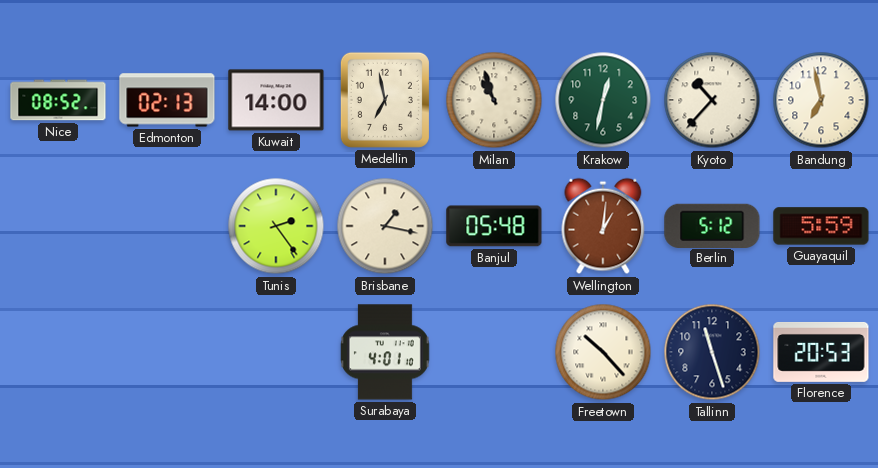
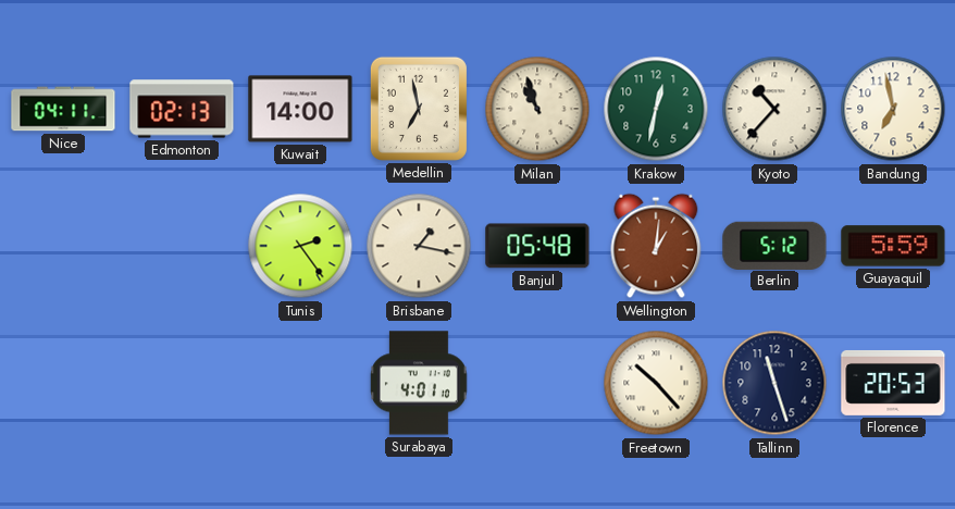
Nice: 08:52 -> 04:11
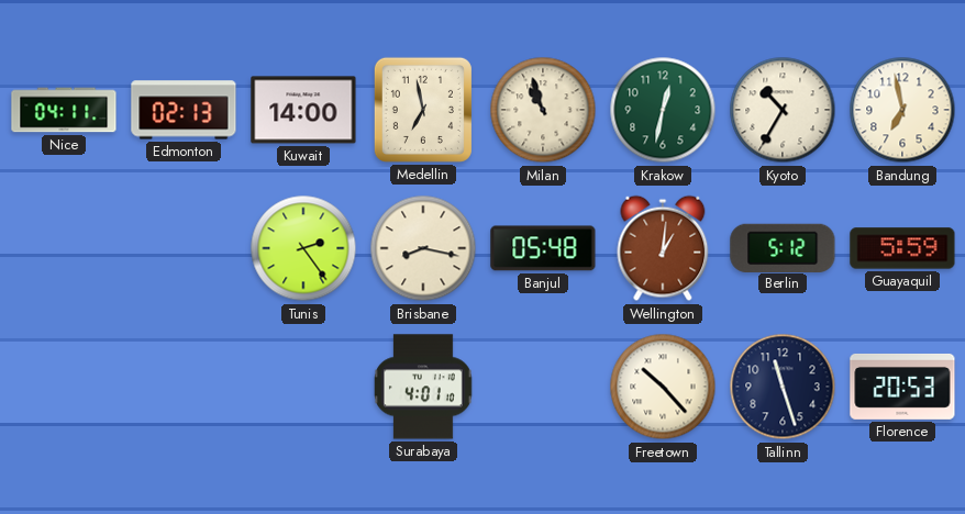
Kyoto: 10:37 -> 10:35
Brisbane: 1:17 -> 8:17
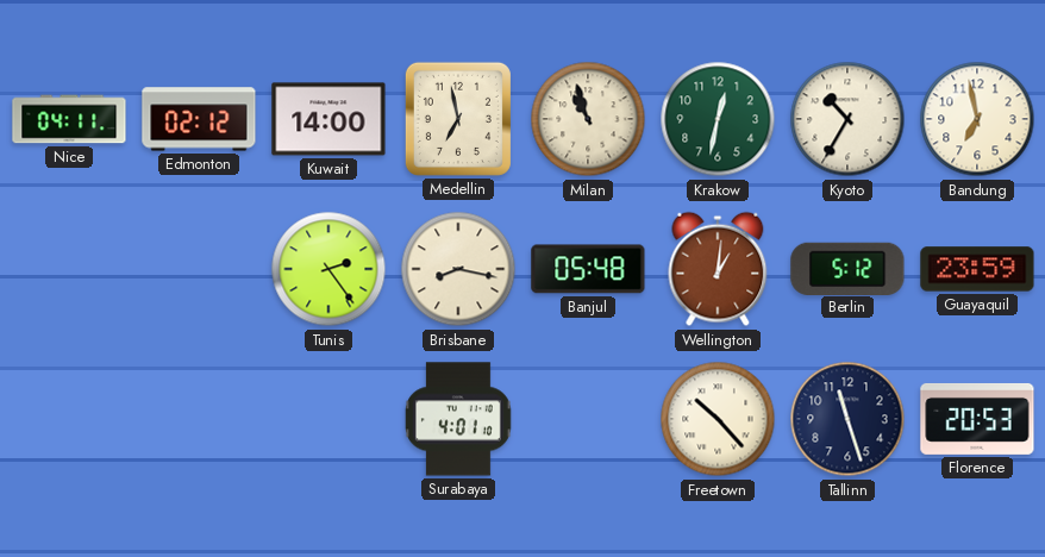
Edmonton: 02:13 -> 02:12
Guayaquil: 5:59 -> 23:59
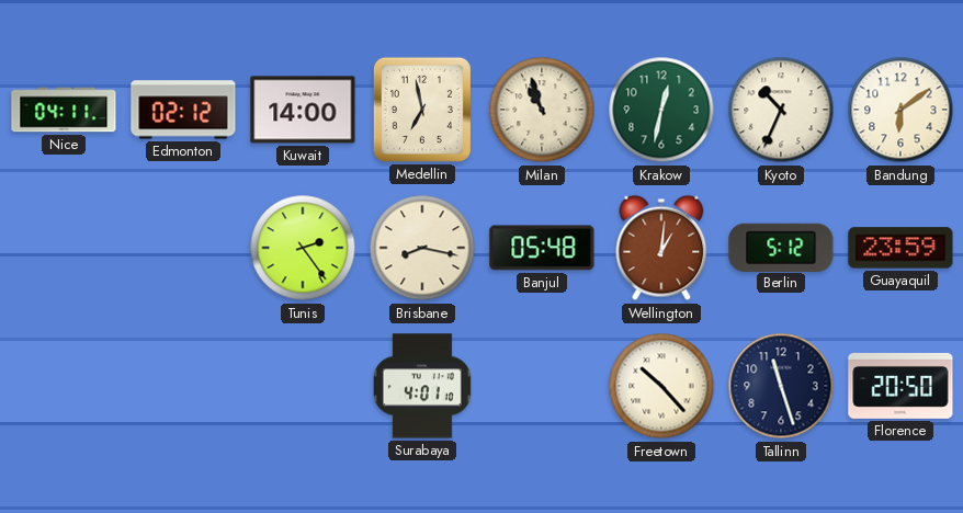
Kyoto: 10:35 -> 10:34
Bandung: 6:58 -> 6:09
Florence: 20:53 -> 20:50
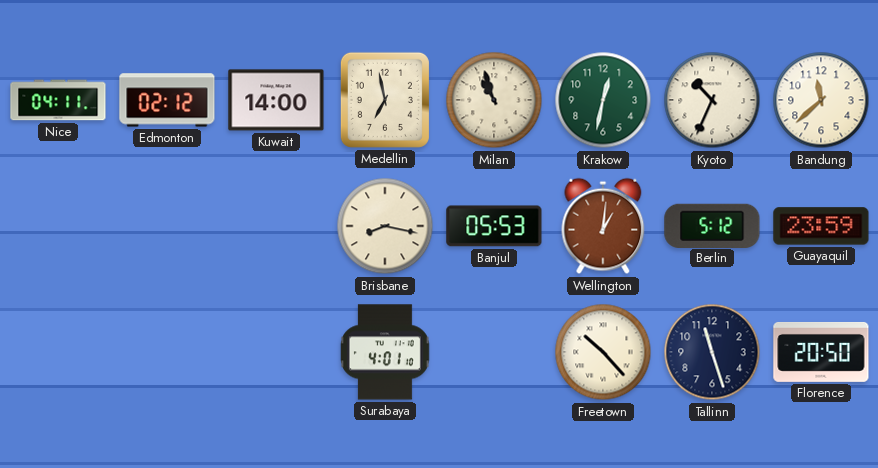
Bandung: 6:09 -> 11:38
Tunis: 2:24 -> none
Banjul: 05:48 -> 05:53
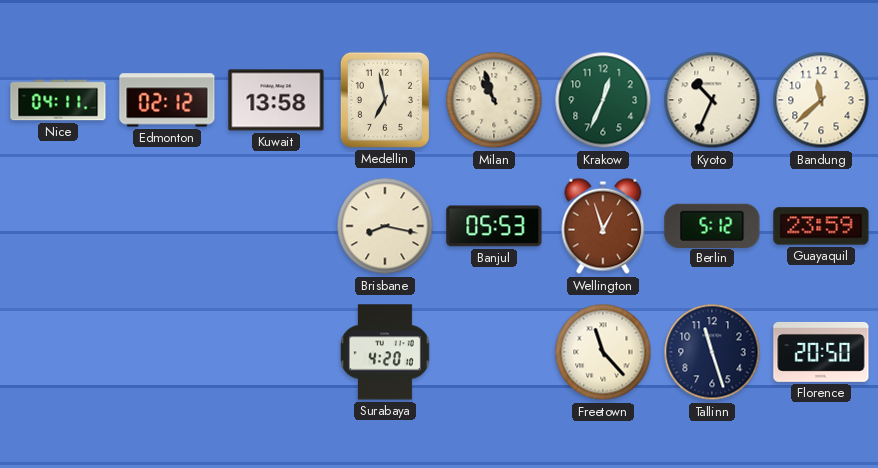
Kuwait: 14:00 -> 13:58
Krakow: 12:32 -> 12:34
Wellington: 1:01 -> 12:57
Surabaya: 4:01 -> 4:20
Freetown: 10:23 -> 11:23
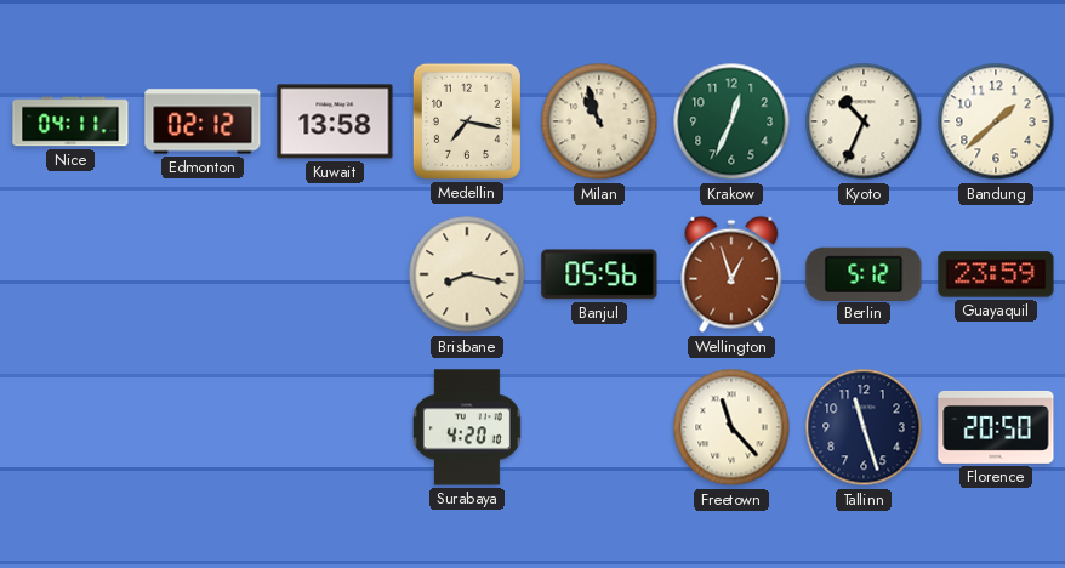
Medellin: 6:58 -> 7:17
Bandung: 11:38 -> 1:38
Banjul: 05:53 -> 05:56
